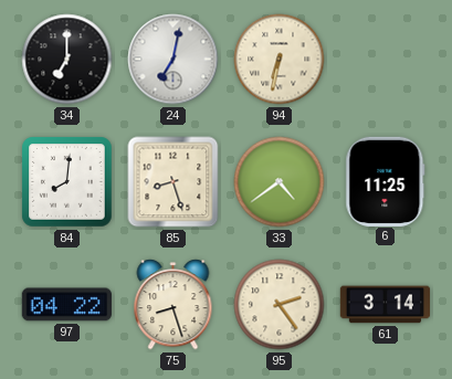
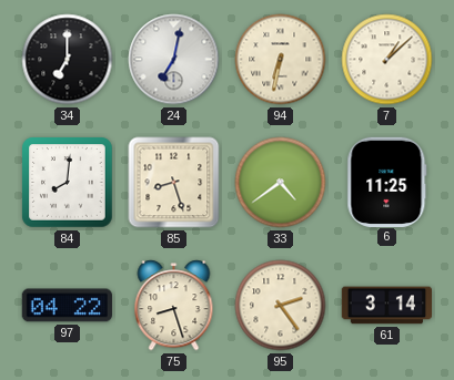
7: none -> 1:08
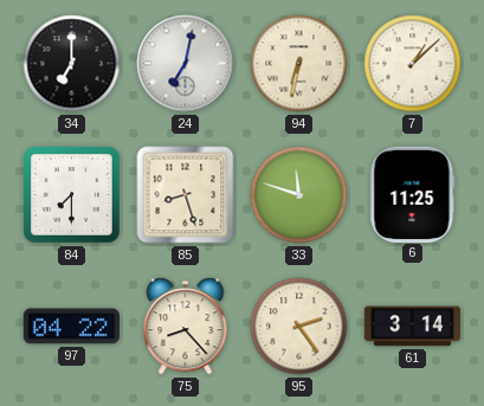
84: 8:01 -> 7:30
33: 4:39 -> 11:48
75: 8:27 -> 8:23
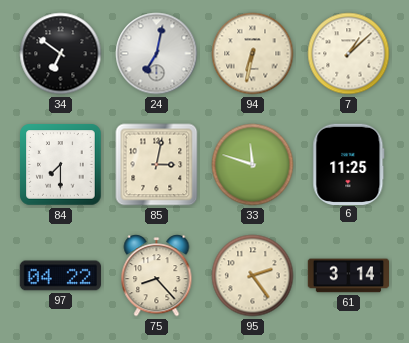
34: 7:00 -> 6:51
85: 8:27 -> 3:02
